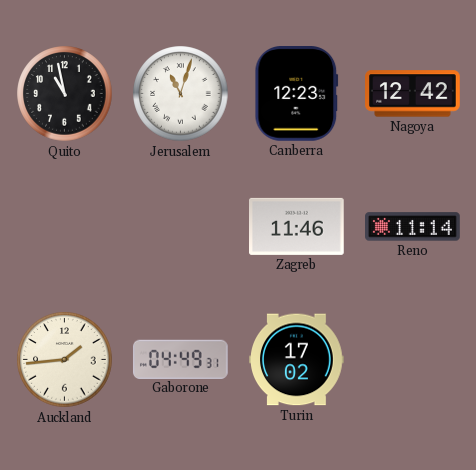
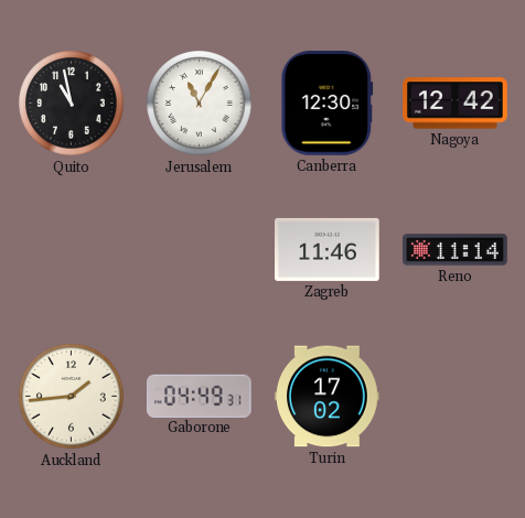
Jerusalem: 11:03 -> 11:05
Canberra: 12:23 -> 12:30
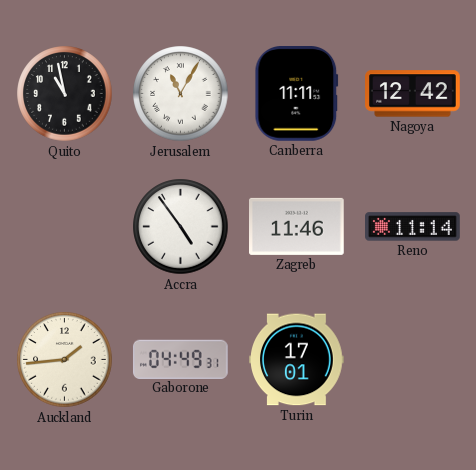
Canberra: 12:30 -> 11:11
Accra: none -> 4:54
Turin: 17:02 -> 17:01
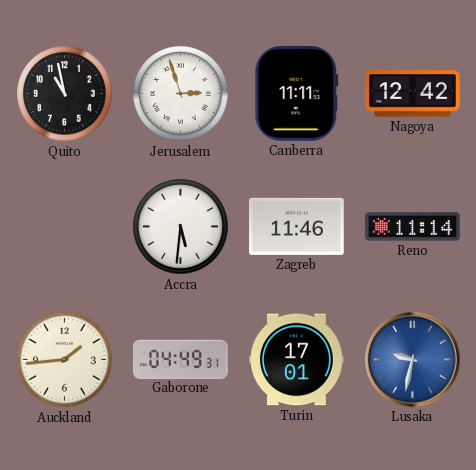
Jerusalem: 11:05 -> 2:57
Accra: 4:54 -> 5:31
Lusaka: none -> 9:32
